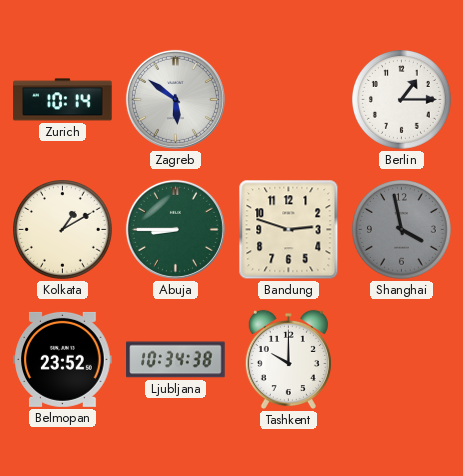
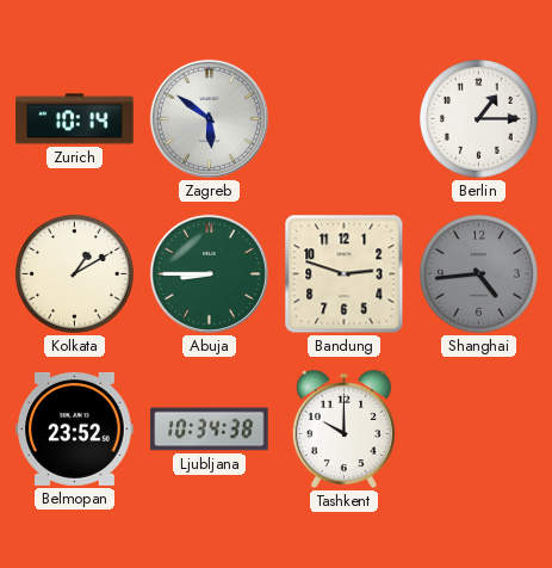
Shanghai: 3:58 -> 4:44
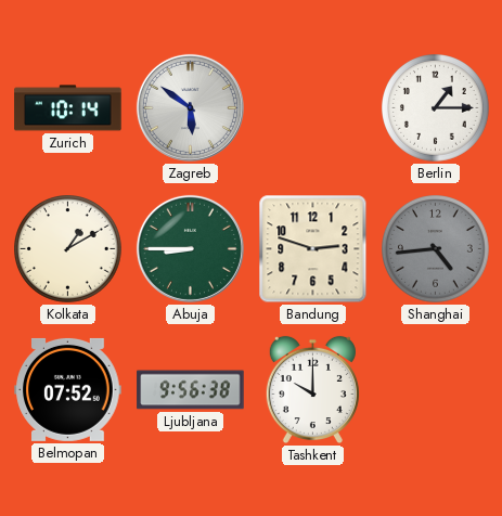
Belmopan: 23:52 -> 07:52
Ljubljana: 10:34 -> 9:56
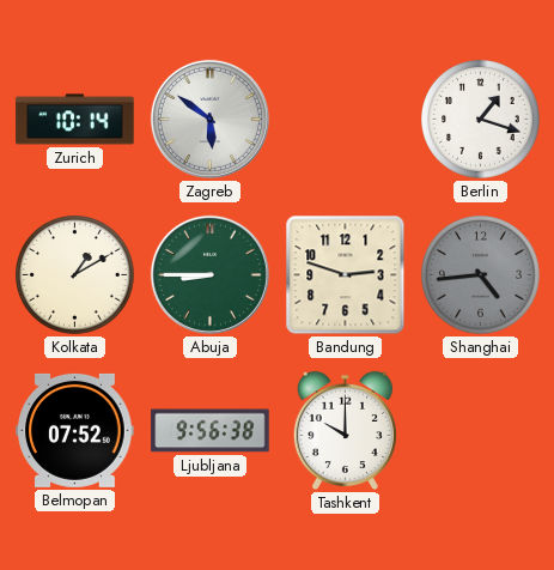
Berlin: 1:15 -> 1:18
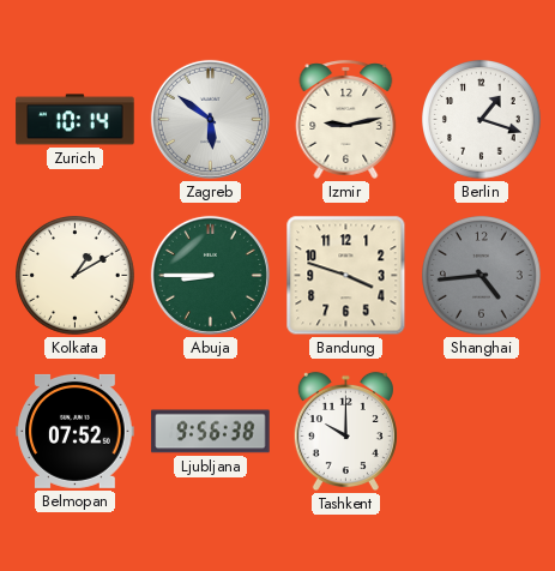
Izmir: none -> 9:13
Bandung: 2:48 -> 3:48
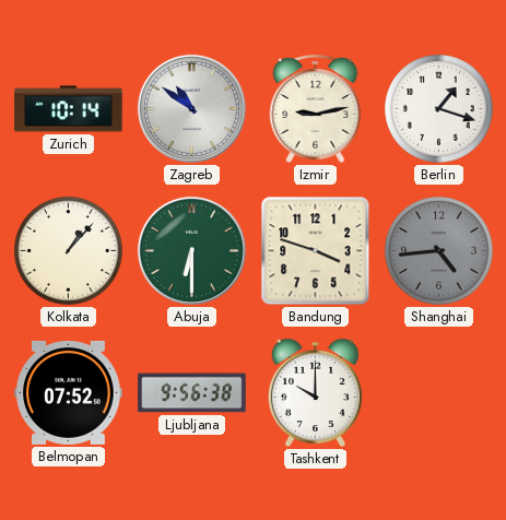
Zagreb: 5:51 -> 10:51
Kolkata: 1:10 -> 1:07
Abuja: 8:45 -> 6:30
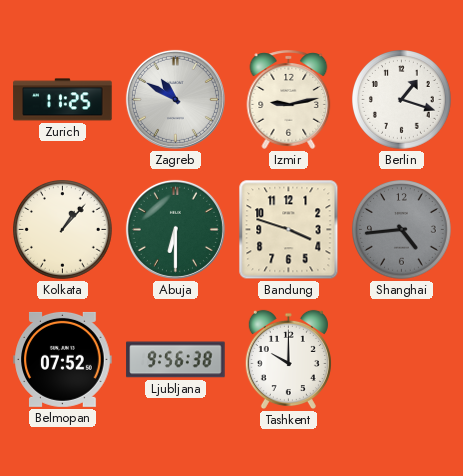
Zurich: 10:14 -> 11:25
Zagreb: 10:51 -> 10:50
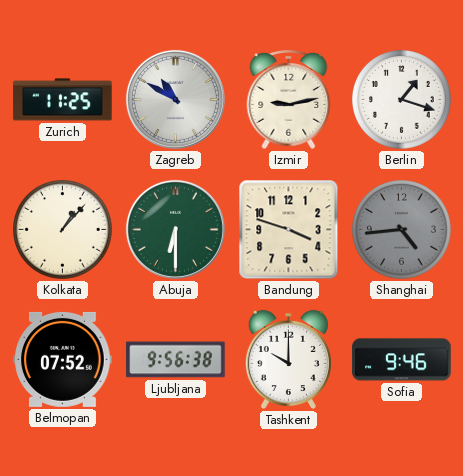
Sofia: none -> 9:46
